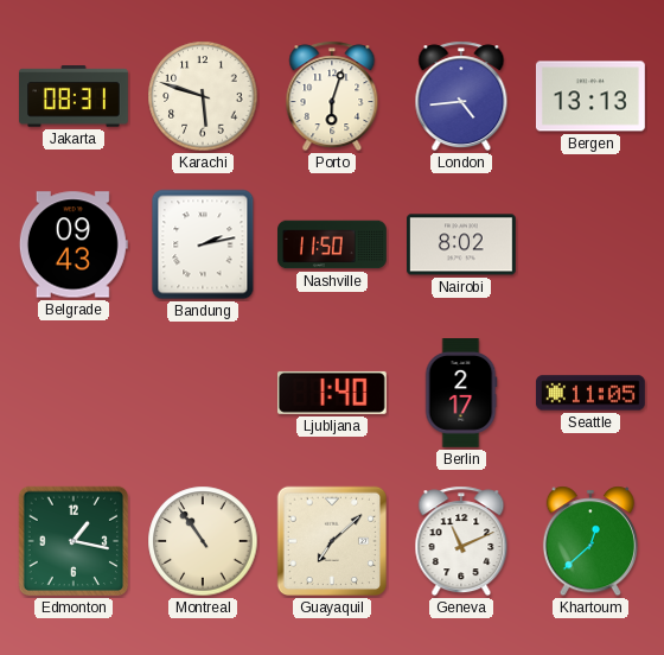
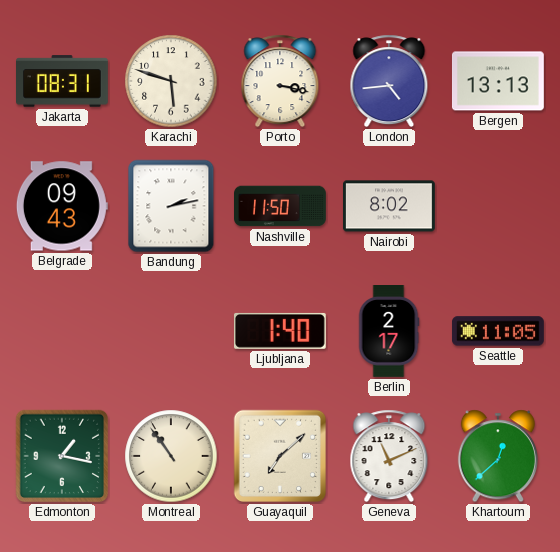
Porto: 6:03 -> 3:17
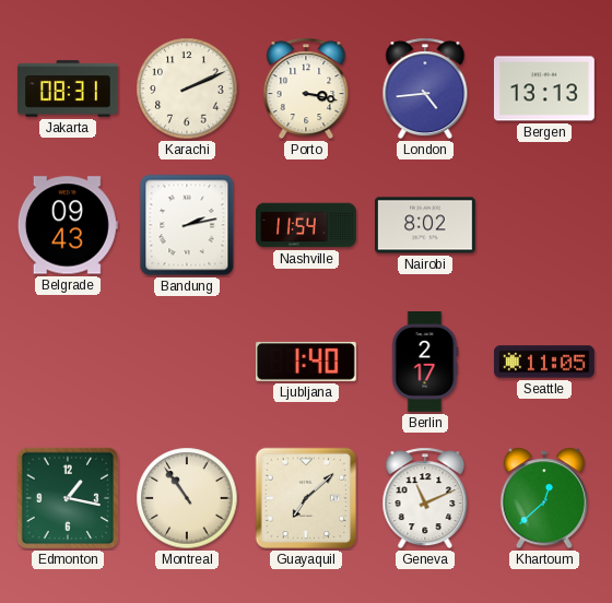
Karachi: 5:48 -> 2:11
Nashville: 11:50 -> 11:54
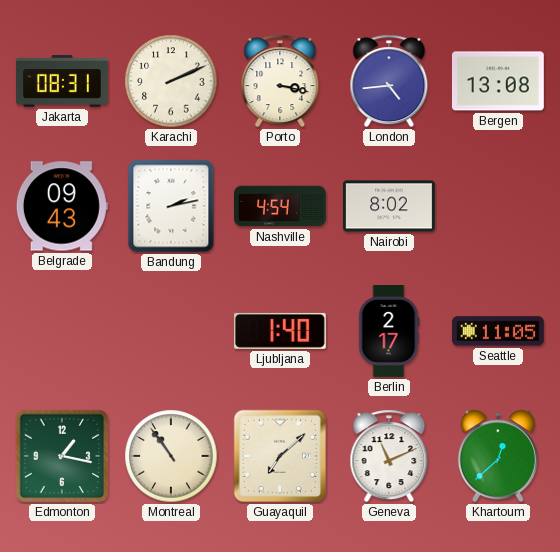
Bergen: 13:13 -> 13:08
Nashville: 11:54 -> 4:54
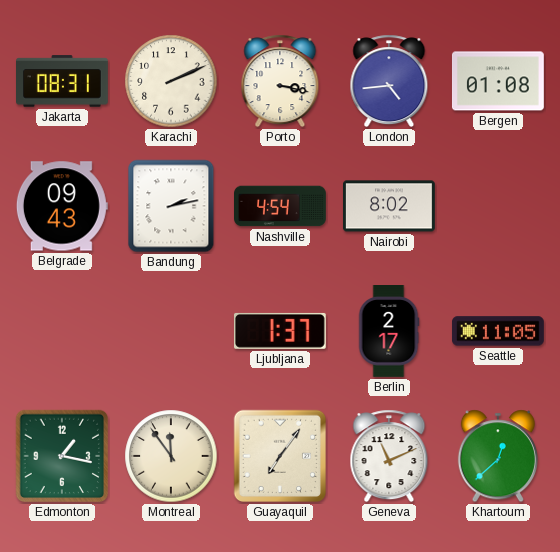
Bergen: 13:08 -> 01:08
Ljubljana: 1:40 -> 1:37
Montreal: 10:54 -> 11:54
Guayaquil: 7:08 -> 7:06
